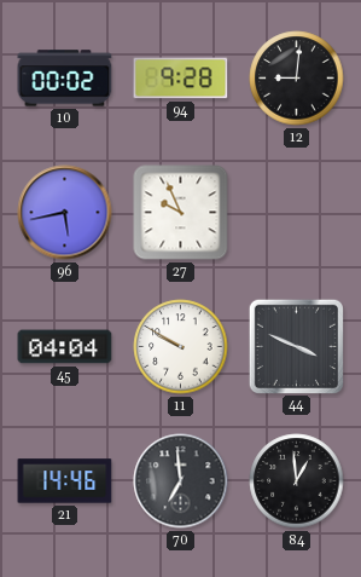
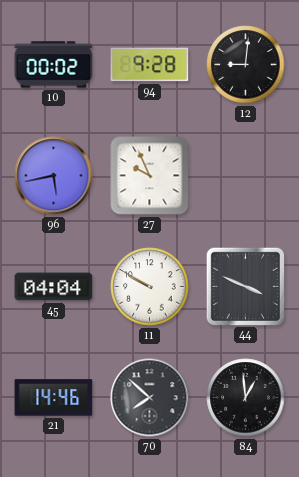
70: 6:59 -> 7:52
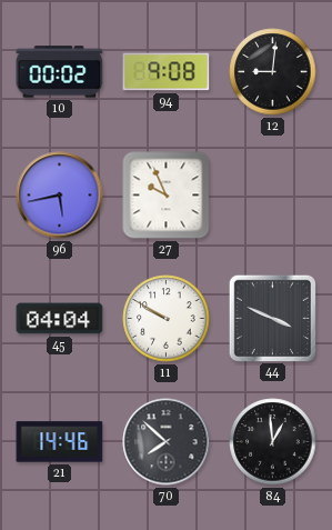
94: 9:28 -> 9:08
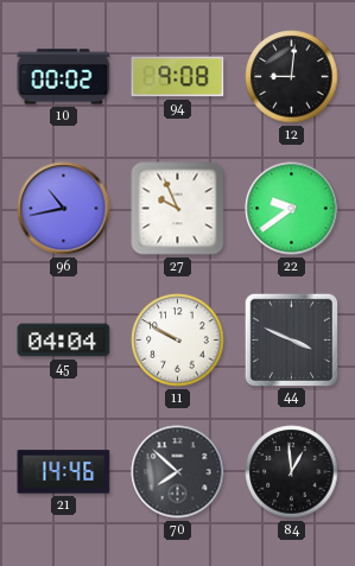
96: 5:43 -> 10:43
22: none -> 9:39
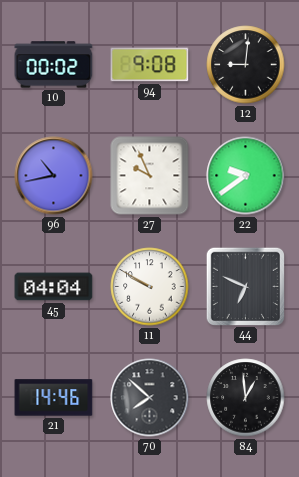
44: 3:49 -> 6:49
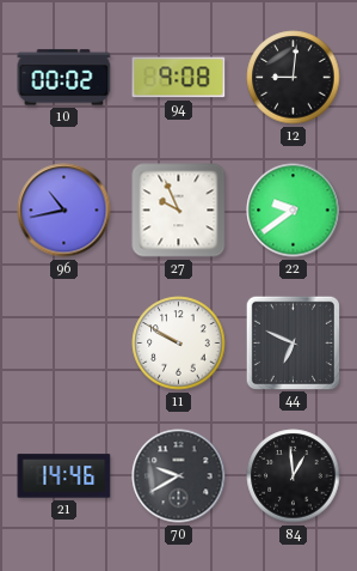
45: 04:04 -> none
70: 7:52 -> 9:40
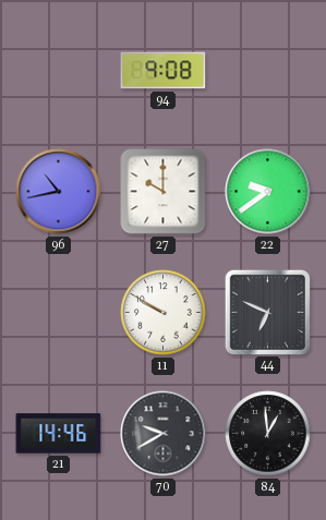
10: 00:02 -> none
12: 9:01 -> none
27: 9:56 -> 10:00
